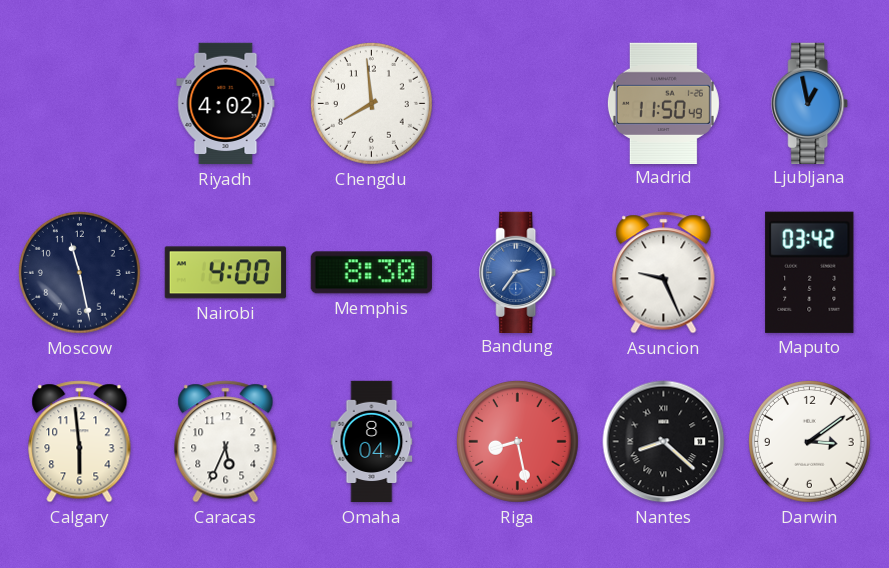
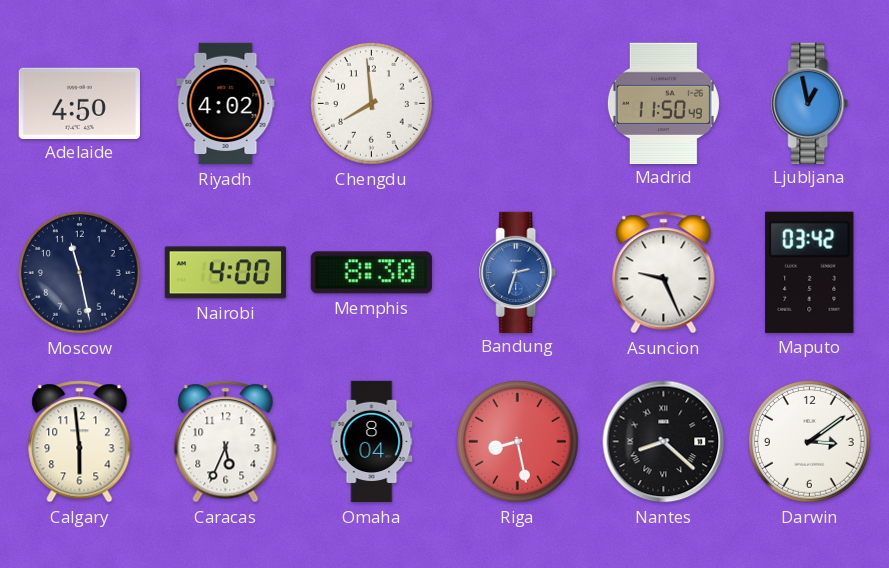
Adelaide: none -> 4:50
Bandung: 2:36 -> 2:33
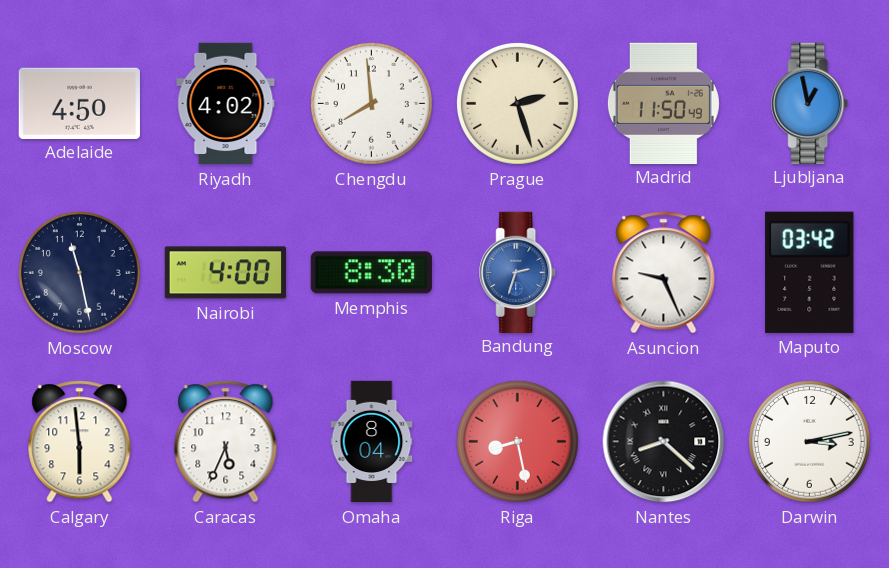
Prague: none -> 2:27
Darwin: 3:09 -> 3:13
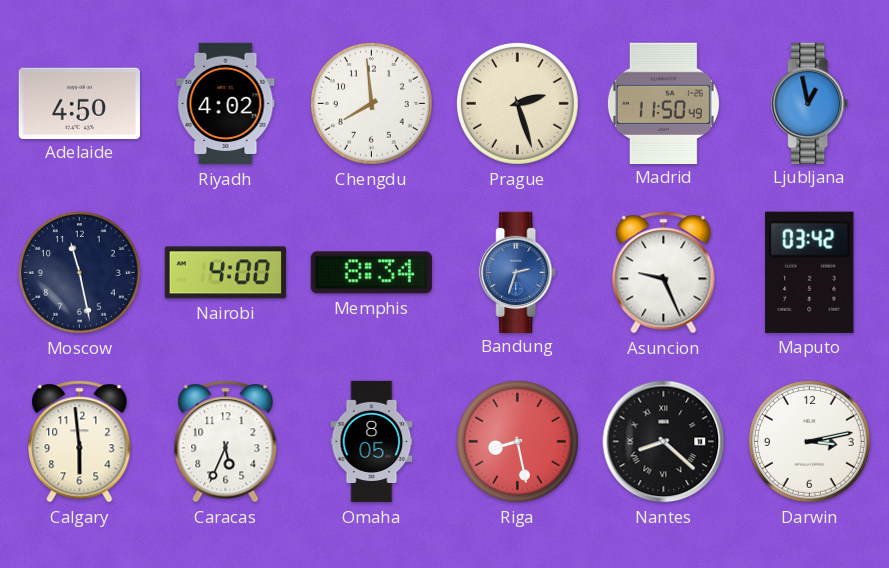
Memphis: 8:30 -> 8:34
Omaha: 8:04 -> 8:05
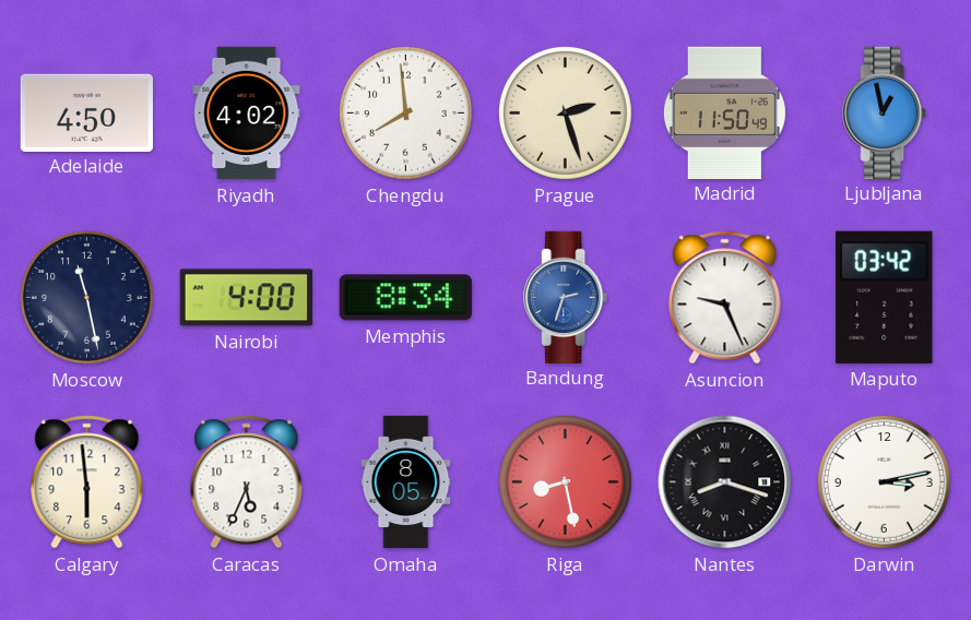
Nantes: 8:22 -> 8:18
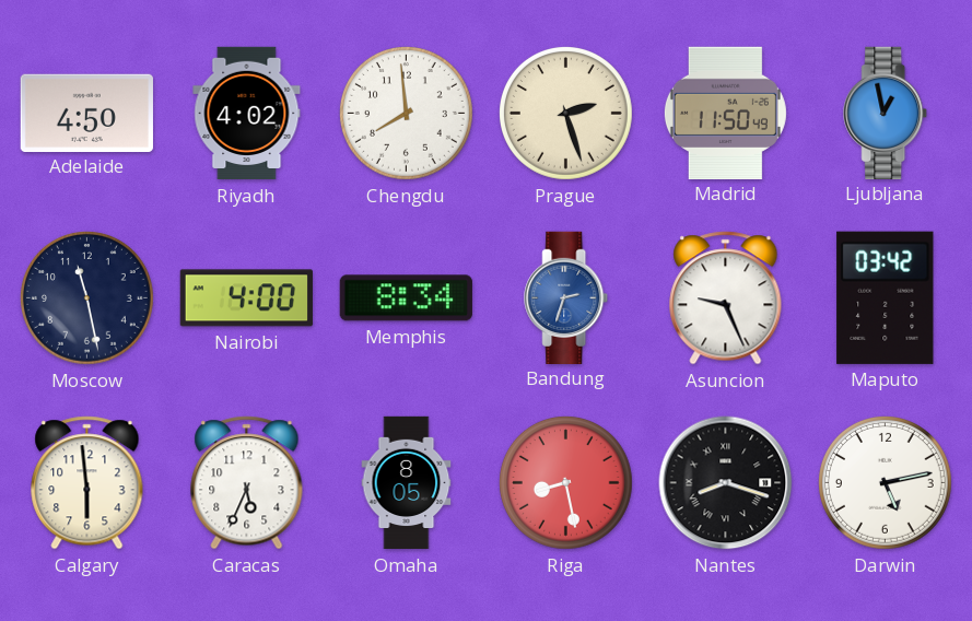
Darwin: 3:13 -> 5:13
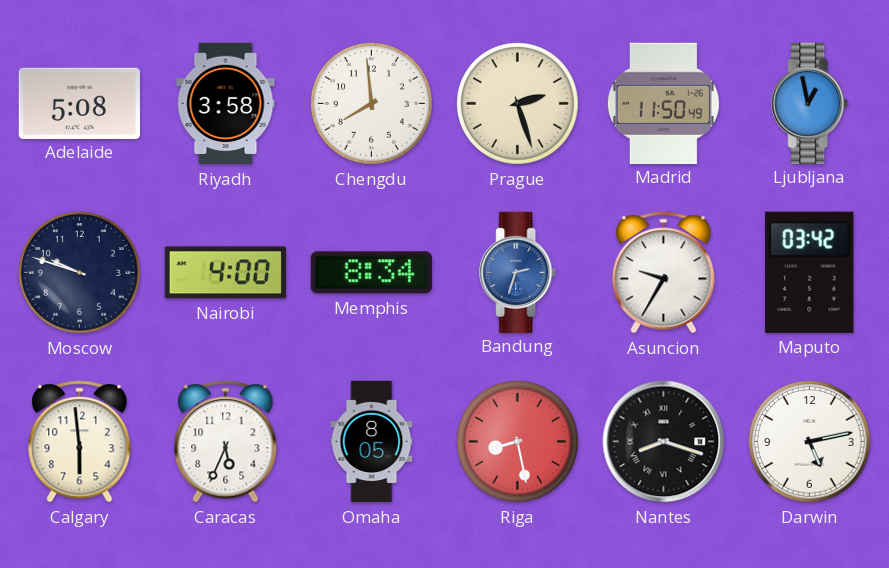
Adelaide: 4:50 -> 5:08
Riyadh: 4:02 -> 3:58
Moscow: 11:28 -> 9:48
Asuncion: 9:26 -> 9:35
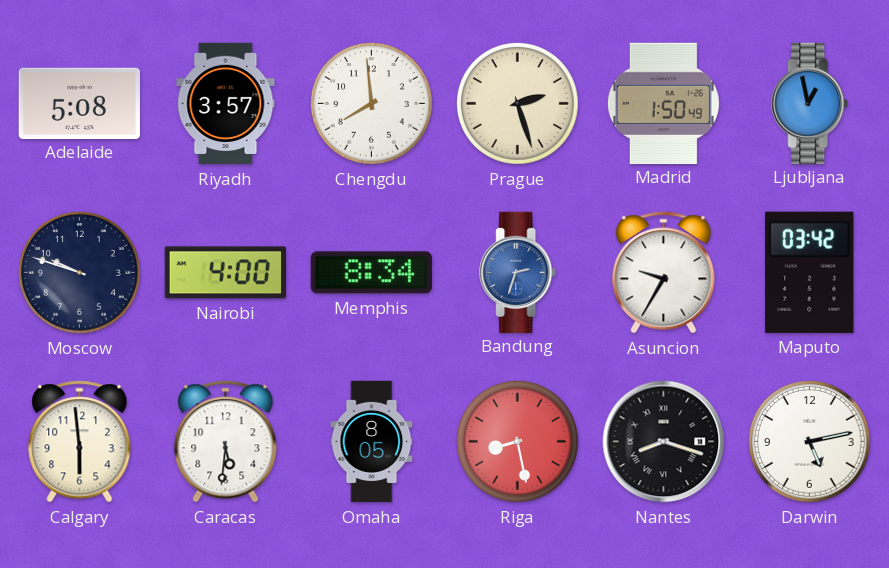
Riyadh: 3:58 -> 3:57
Madrid: 11:50 -> 1:50
Caracas: 5:34 -> 5:31
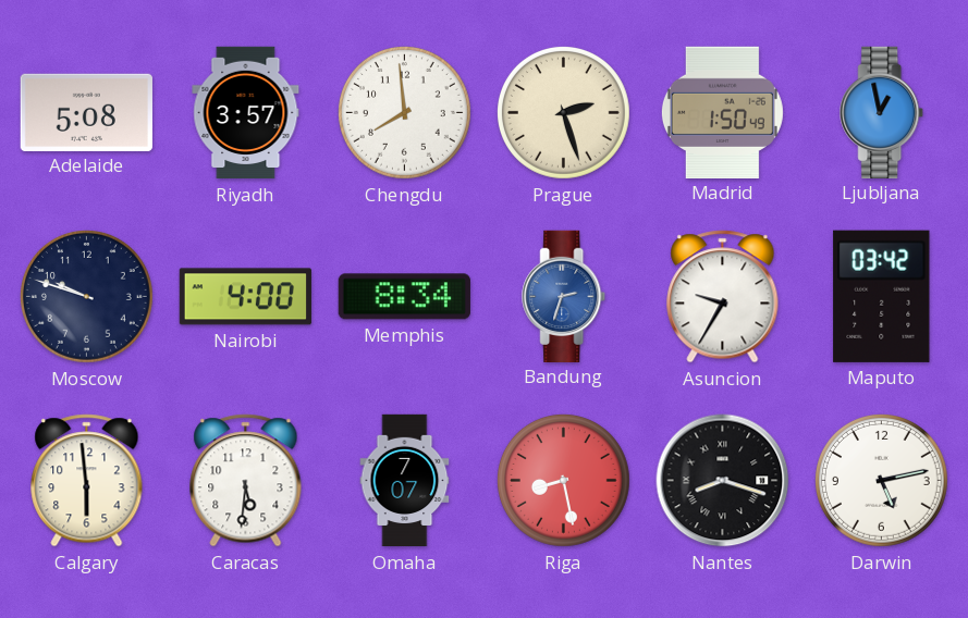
Omaha: 8:05 -> 7:07
